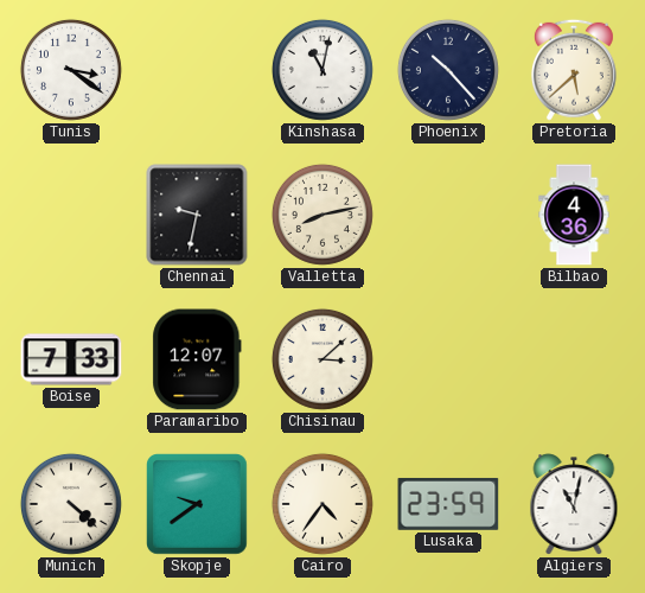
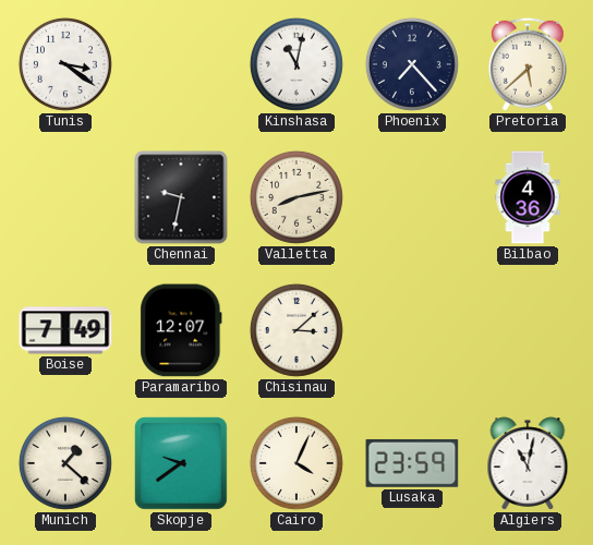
Phoenix: 10:23 -> 7:23
Boise: 7:33 -> 7:49
Munich: 4:22 -> 1:22
Cairo: 4:36 -> 4:04
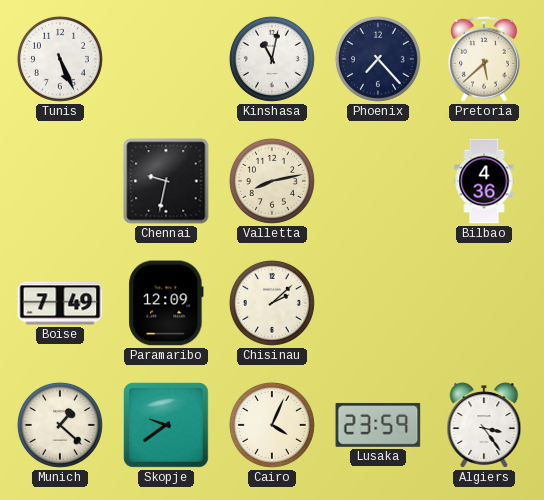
Tunis: 3:21 -> 5:26
Paramaribo: 12:07 -> 12:09
Chisinau: 3:08 -> 2:08
Algiers: 11:02 -> 3:24
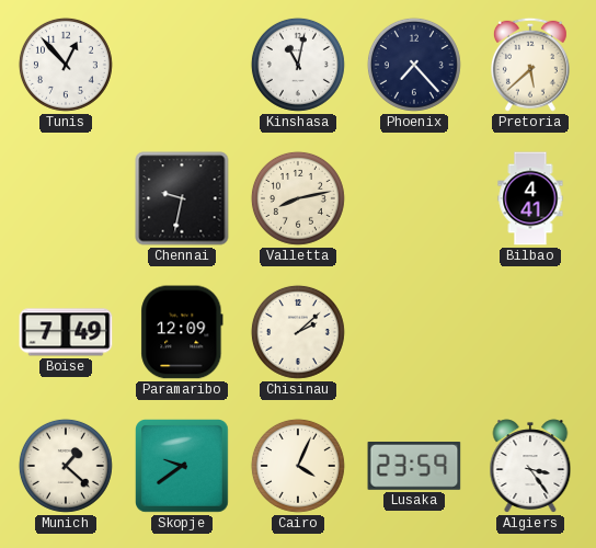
Tunis: 5:26 -> 12:53
Bilbao: 4:36 -> 4:41
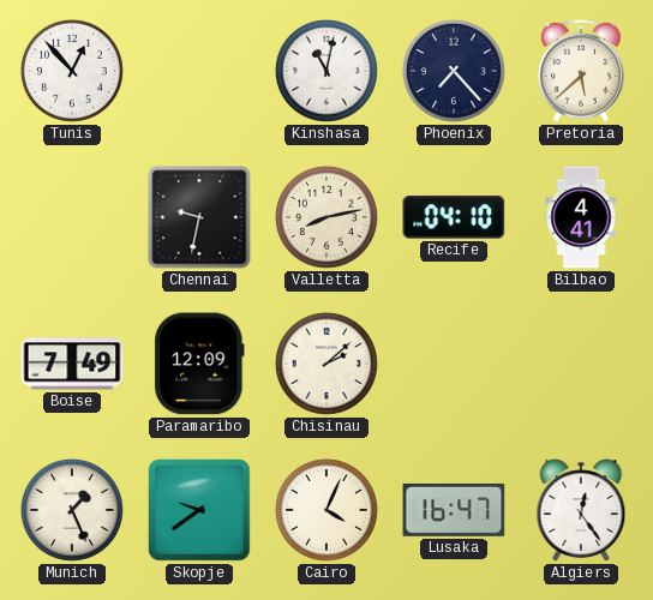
Recife: none -> 04:10
Munich: 1:22 -> 1:26
Lusaka: 23:59 -> 16:47
Algiers: 3:24 -> 12:24
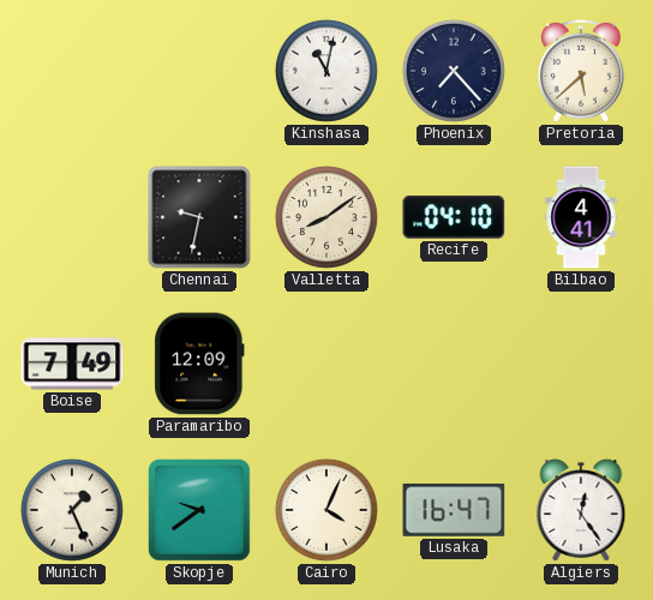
Tunis: 12:53 -> none
Valletta: 8:13 -> 8:09
Chisinau: 2:08 -> none
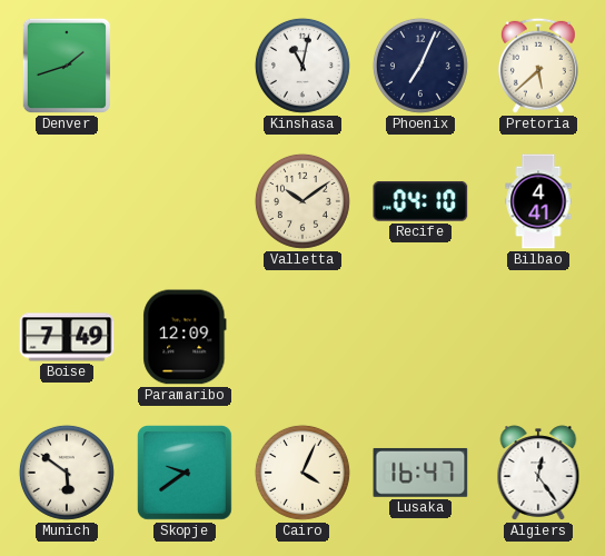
Denver: none -> 1:42
Phoenix: 7:23 -> 7:04
Chennai: 9:32 -> none
Valletta: 8:09 -> 10:09
Munich: 1:26 -> 5:51
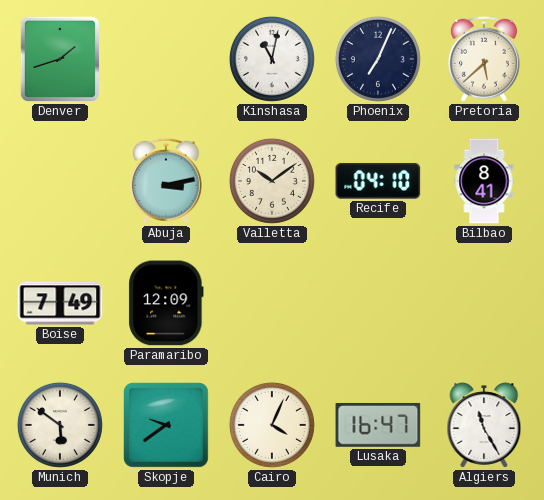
Abuja: none -> 3:13
Bilbao: 4:41 -> 8:41
Algiers: 12:24 -> 11:25
